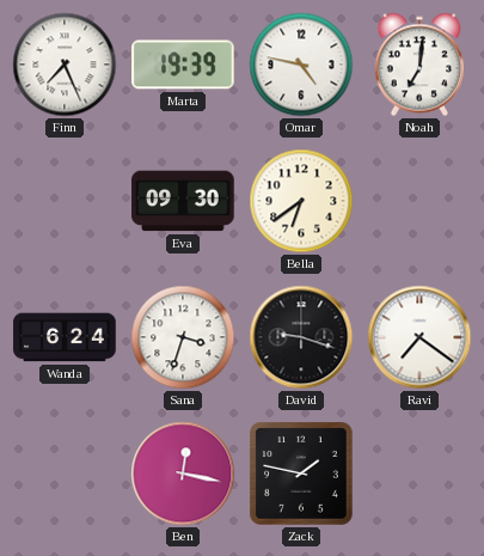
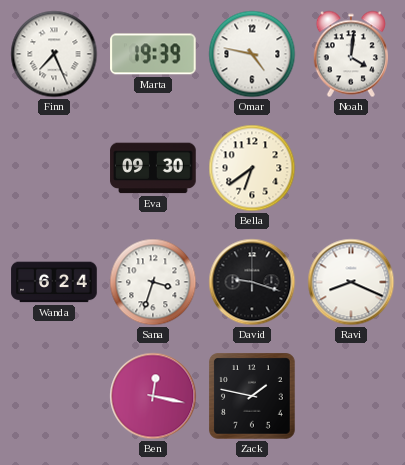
Noah: 7:01 -> 4:01
Ravi: 7:21 -> 8:19
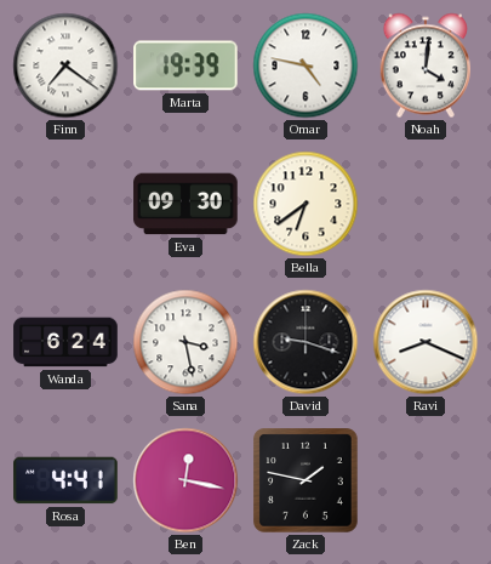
Finn: 7:26 -> 7:21
Sana: 3:33 -> 3:28
Rosa: none -> 4:41
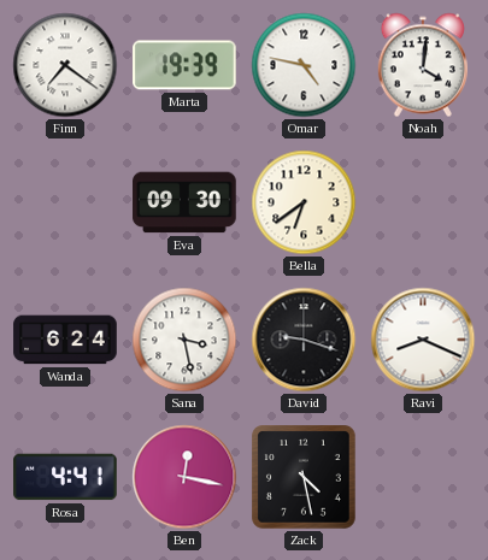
Zack: 1:47 -> 4:28
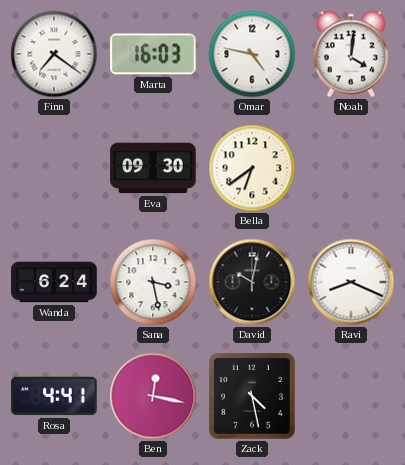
Marta: 19:39 -> 16:03
David: 9:18 -> 10:02
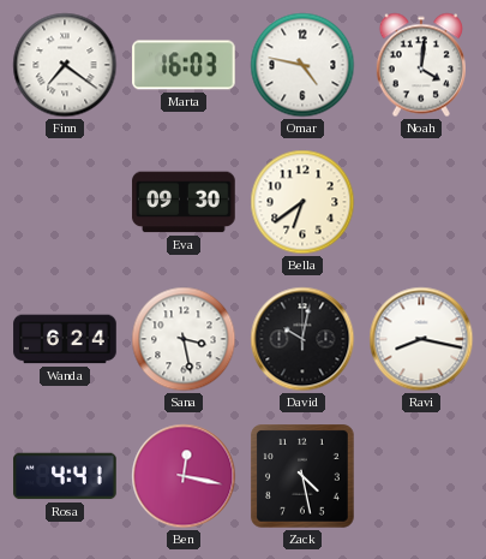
Ravi: 8:19 -> 8:17
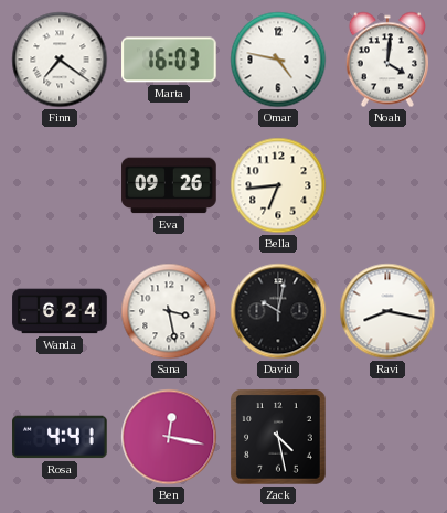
Eva: 09:30 -> 09:26
Bella: 6:39 -> 6:44
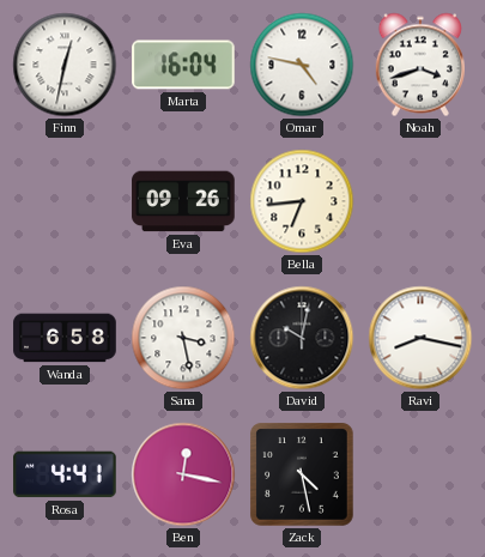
Finn: 7:21 -> 12:32
Marta: 16:03 -> 16:04
Noah: 4:01 -> 3:42
Wanda: 6:24 -> 6:58
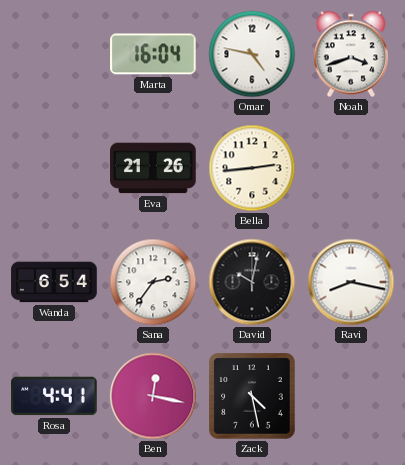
Finn: 12:32 -> none
Eva: 09:26 -> 21:26
Bella: 6:44 -> 2:44
Wanda: 6:58 -> 6:54
Sana: 3:28 -> 2:36
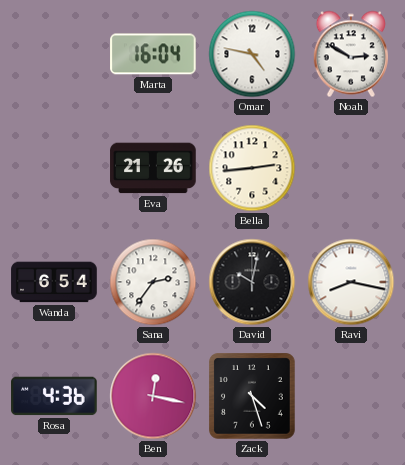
Noah: 3:42 -> 2:50
Rosa: 4:41 -> 4:36
Zack: 4:28 -> 4:27
